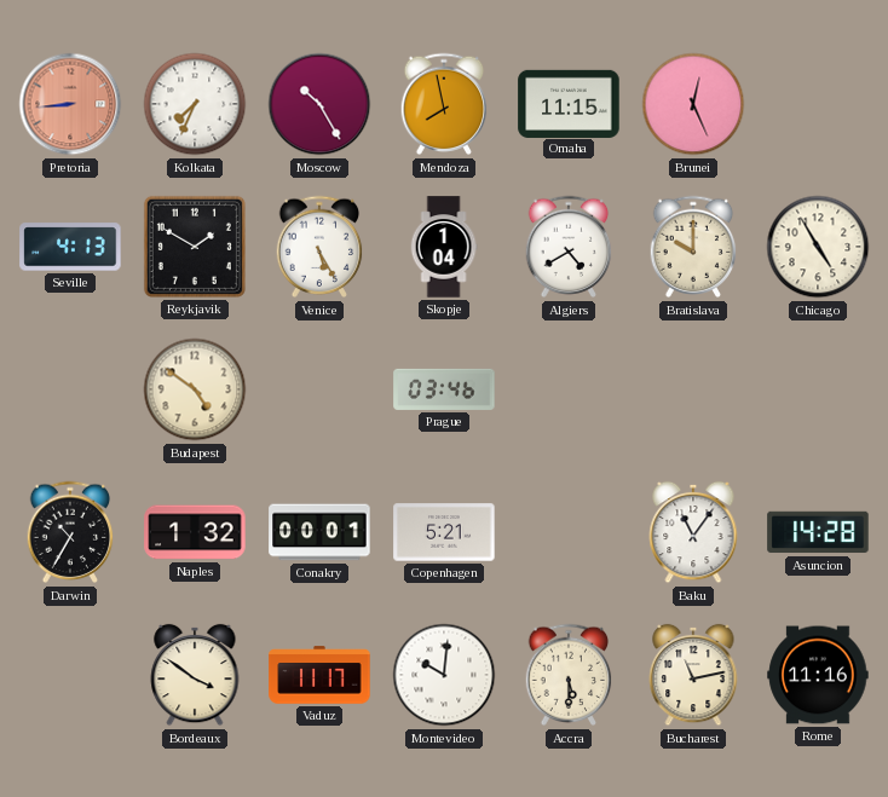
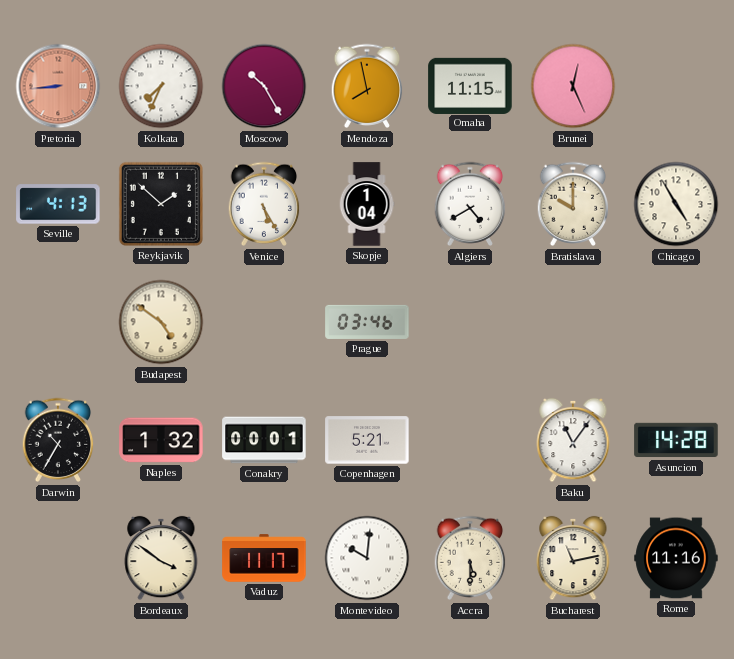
Reykjavik: 1:50 -> 1:52
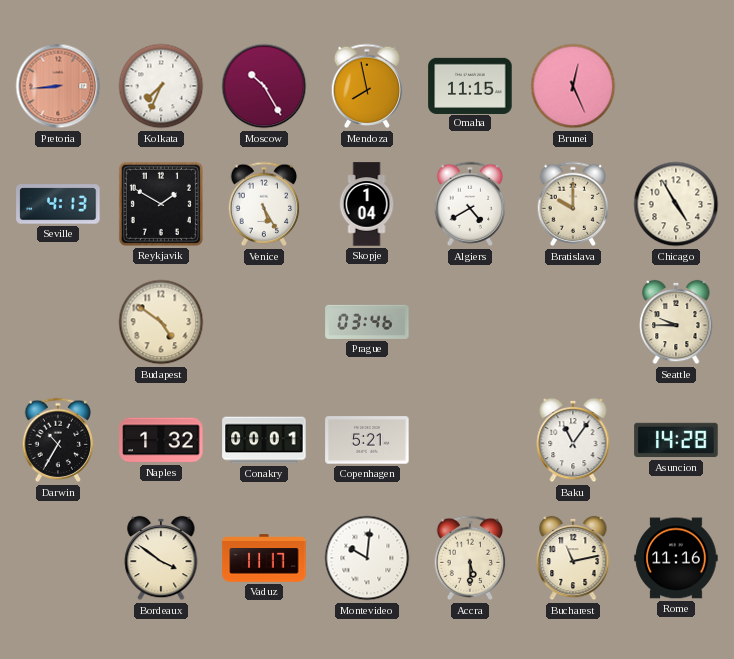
Reykjavik: 1:52 -> 1:50
Seattle: none -> 9:45
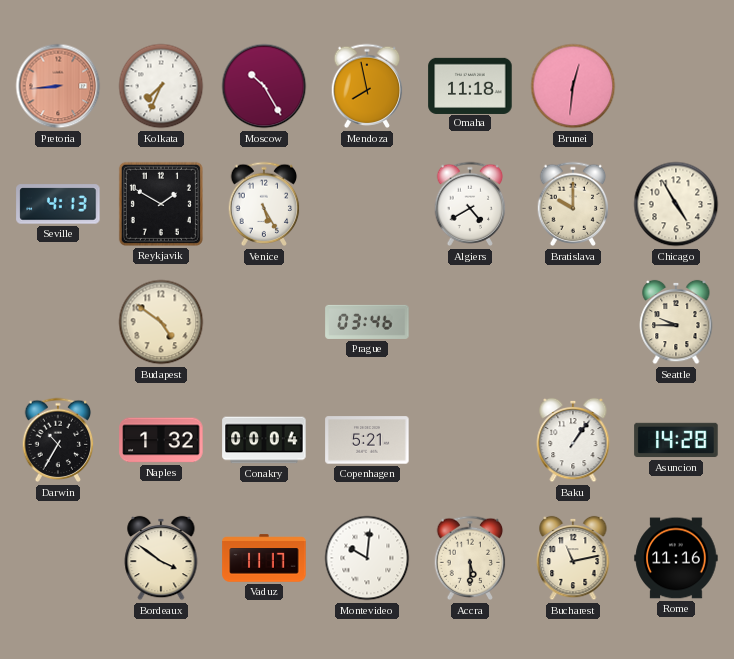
Omaha: 11:15 -> 11:18
Brunei: 12:26 -> 12:31
Skopje: 1:04 -> none
Conakry: 00:01 -> 00:04
Baku: 11:06 -> 1:06
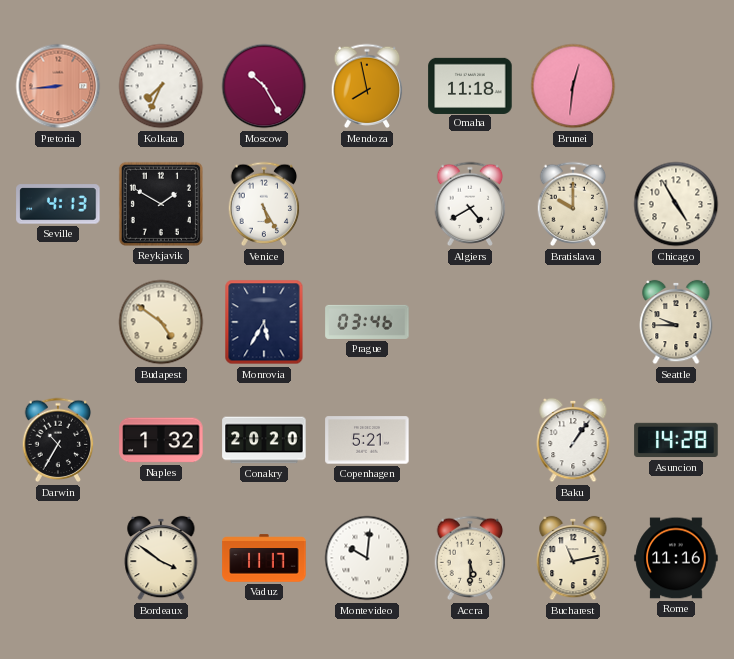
Monrovia: none -> 5:35
Conakry: 00:04 -> 20:20
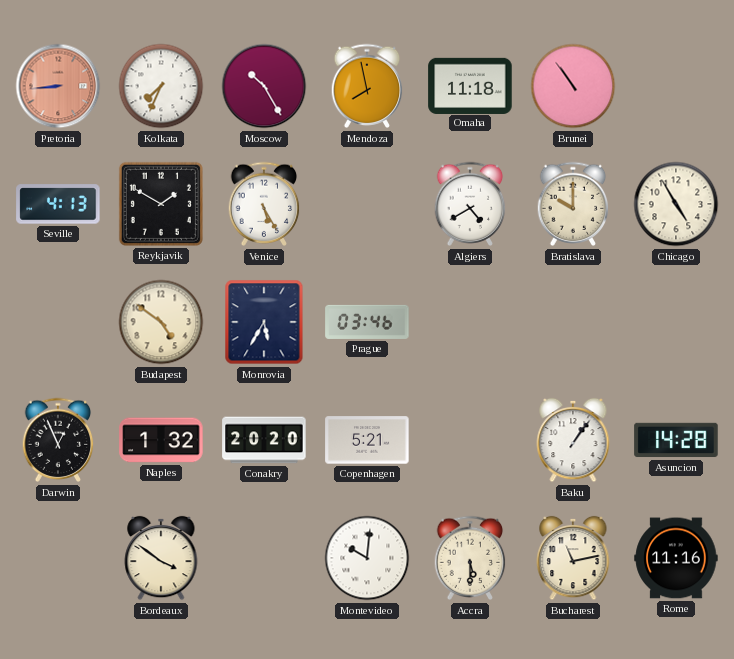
Brunei: 12:31 -> 10:54
Seattle: 9:45 -> none
Darwin: 10:35 -> 12:56
Vaduz: 11:17 -> none
